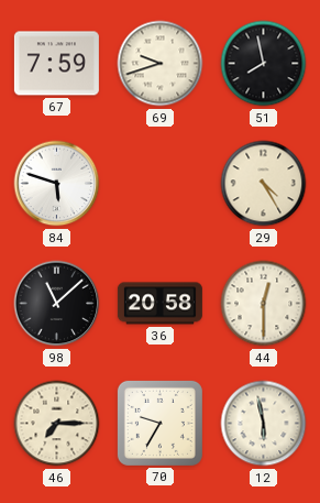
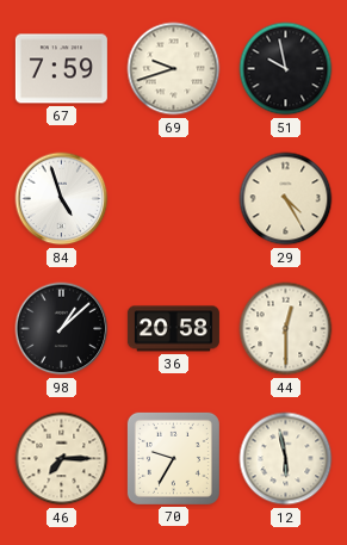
51: 7:58 -> 9:58
84: 5:48 -> 4:57
98: 11:08 -> 1:08
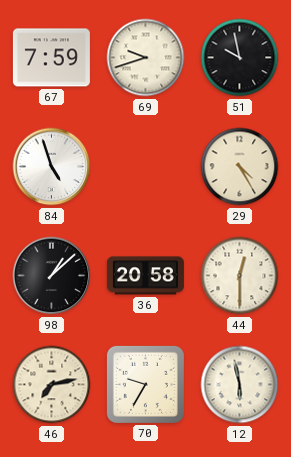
46: 7:15 -> 7:13
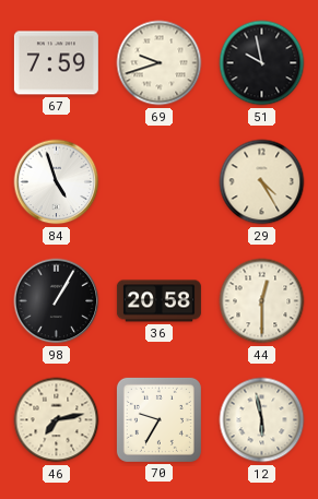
98: 1:08 -> 1:05
